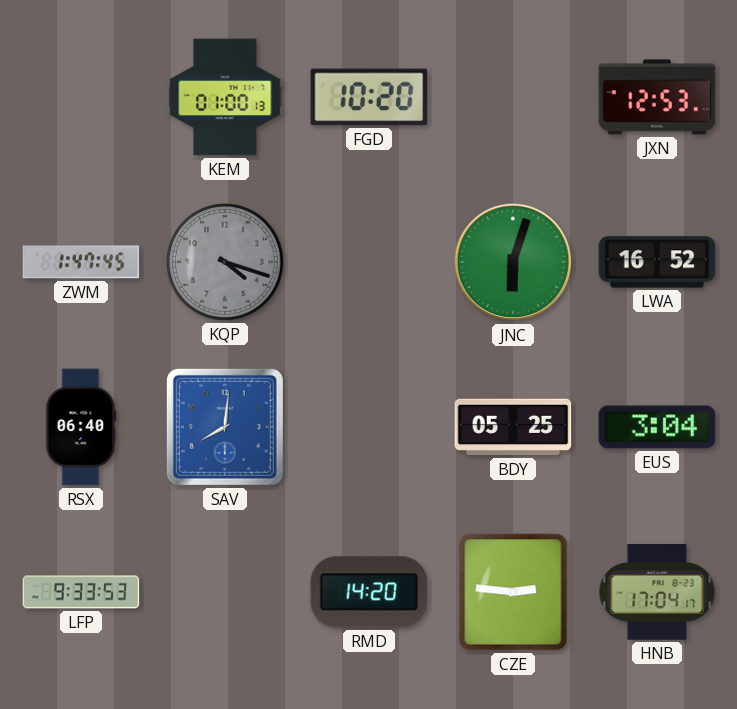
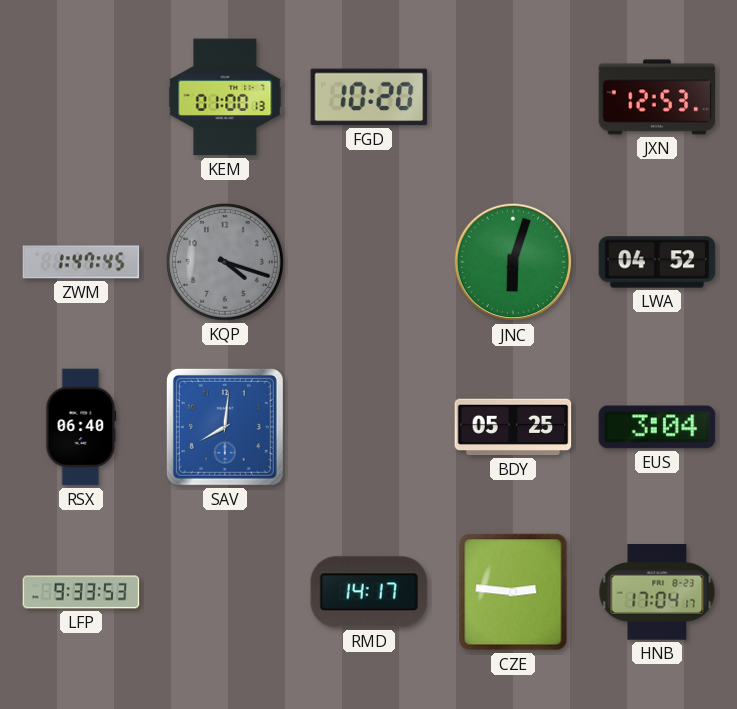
LWA: 16:52 -> 04:52
RMD: 14:20 -> 14:17
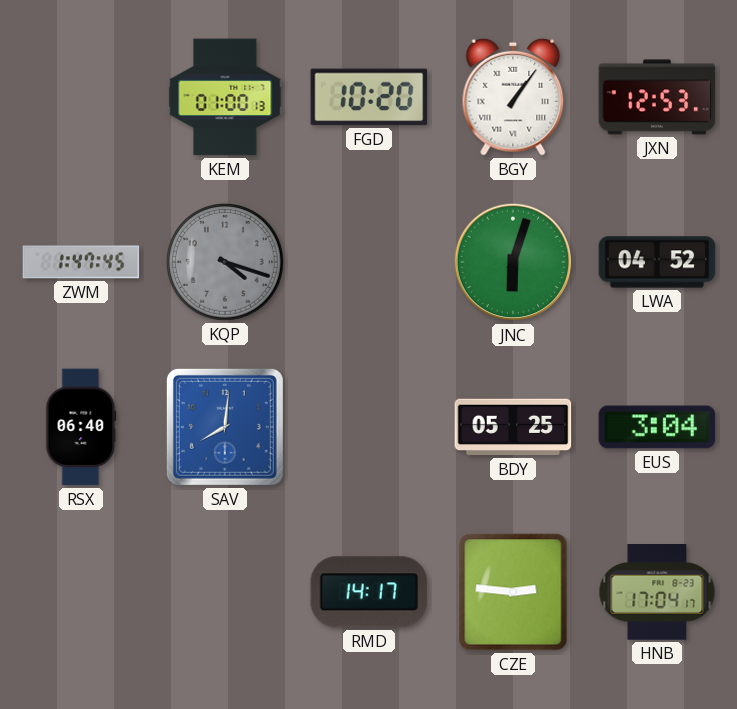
BGY: none -> 1:06
LFP: 9:33 -> none
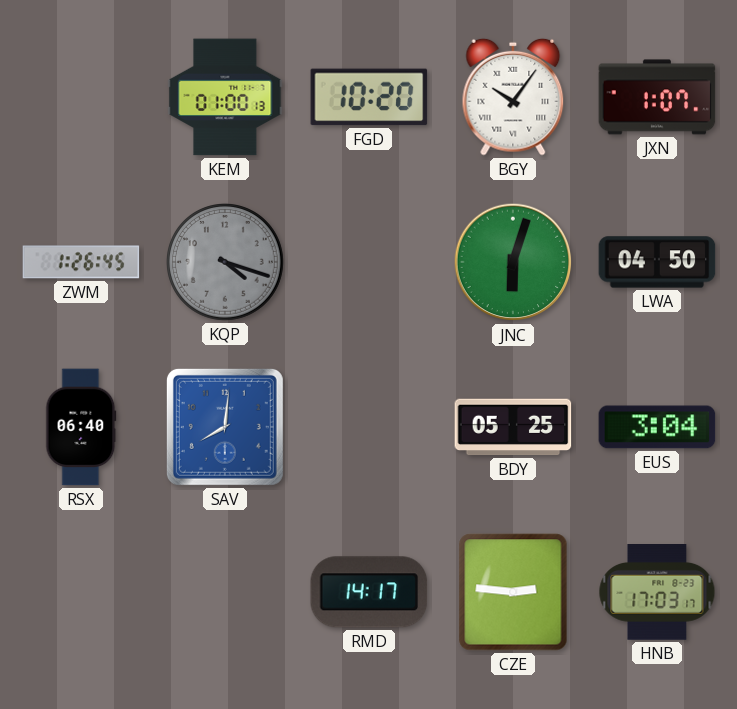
BGY: 1:06 -> 10:06
JXN: 12:53 -> 1:07
ZWM: 1:47 -> 1:26
LWA: 04:52 -> 04:50
HNB: 17:04 -> 17:03
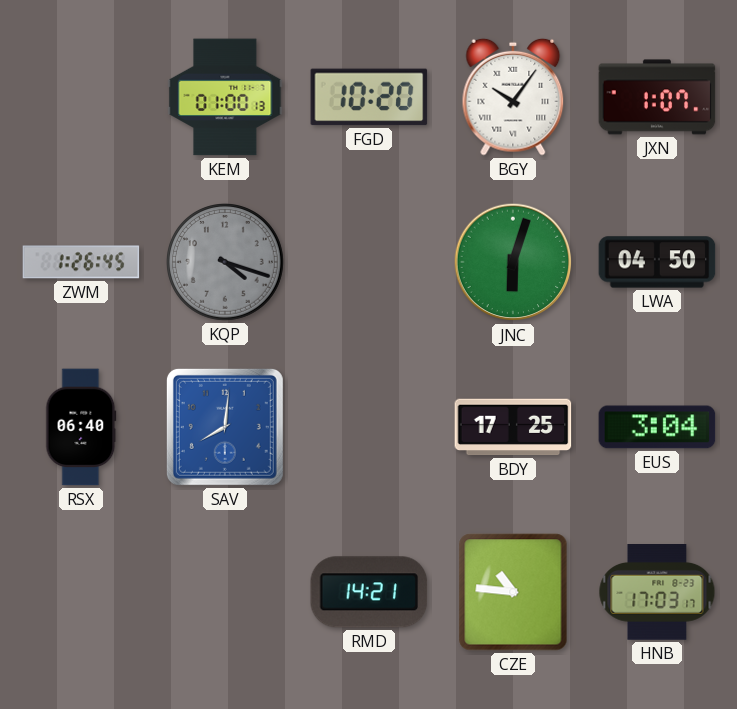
BDY: 05:25 -> 17:25
RMD: 14:17 -> 14:21
CZE: 2:46 -> 10:46
